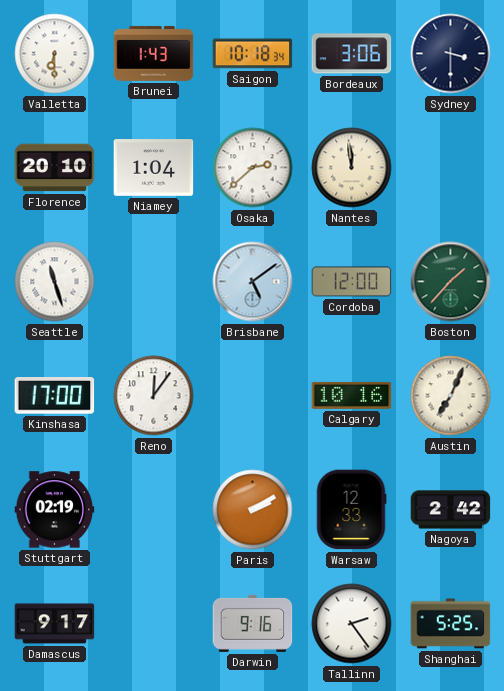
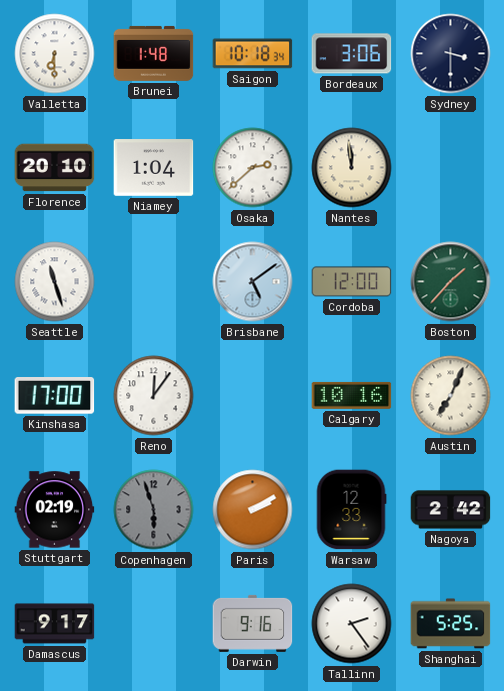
Brunei: 1:43 -> 1:48
Copenhagen: none -> 5:57
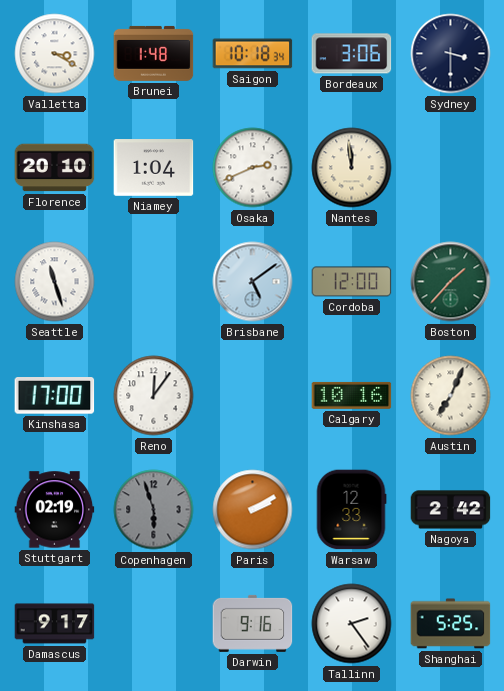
Valletta: 6:30 -> 3:20
Osaka: 2:38 -> 2:41
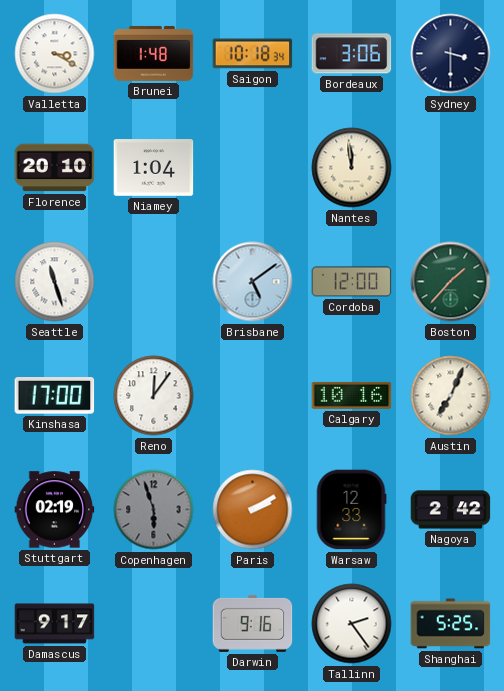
Osaka: 2:41 -> none
